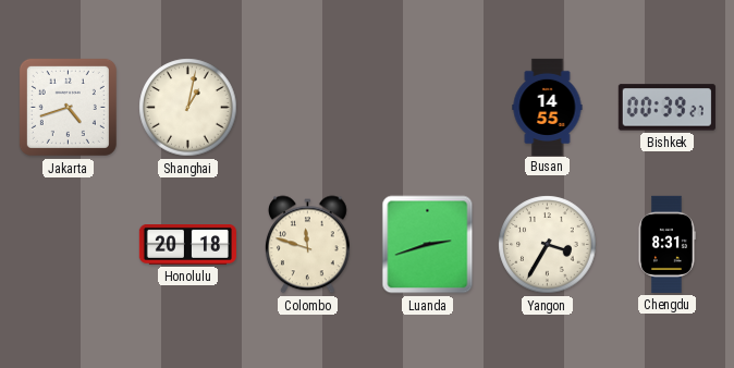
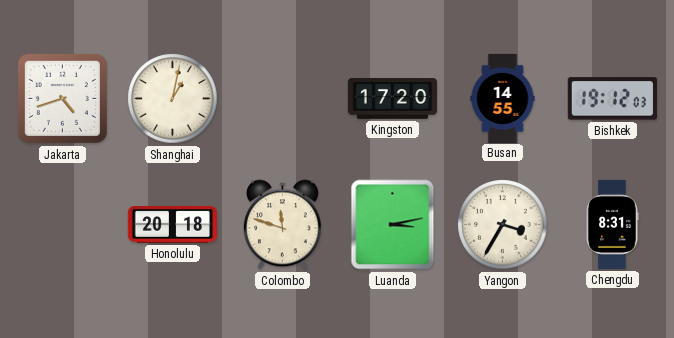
Kingston: none -> 17:20
Bishkek: 00:39 -> 19:12
Luanda: 2:42 -> 3:13
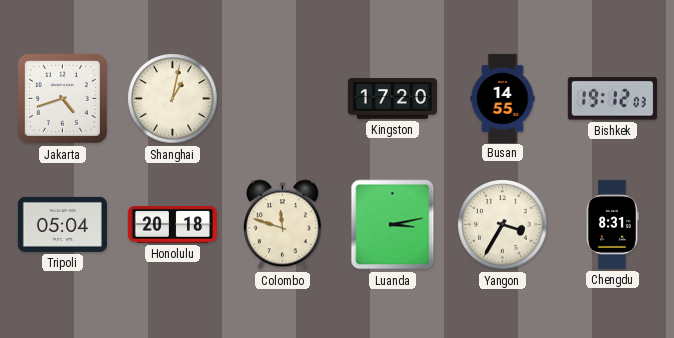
Tripoli: none -> 05:04
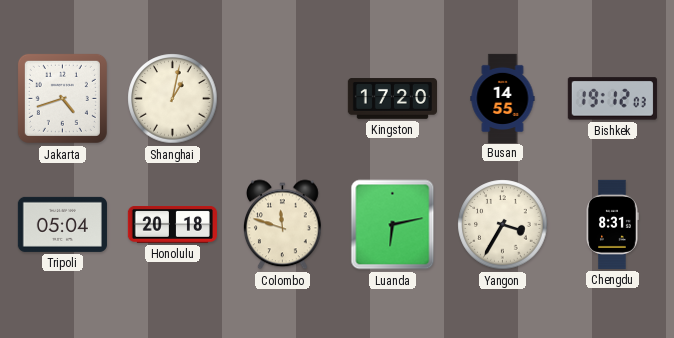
Luanda: 3:13 -> 6:13
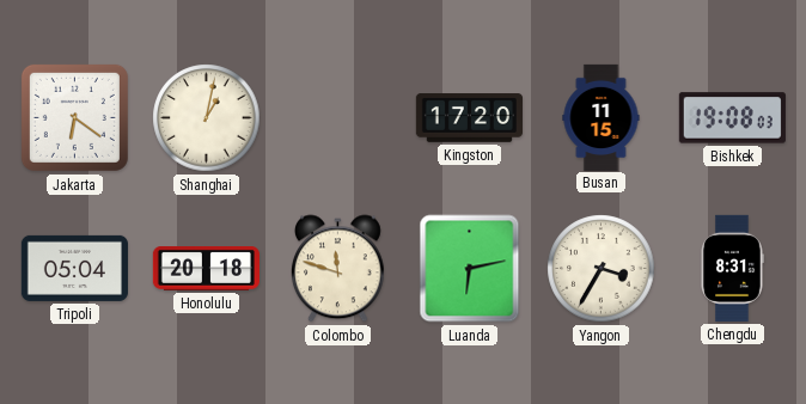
Jakarta: 4:42 -> 6:21
Busan: 14:55 -> 11:15
Bishkek: 19:12 -> 19:08
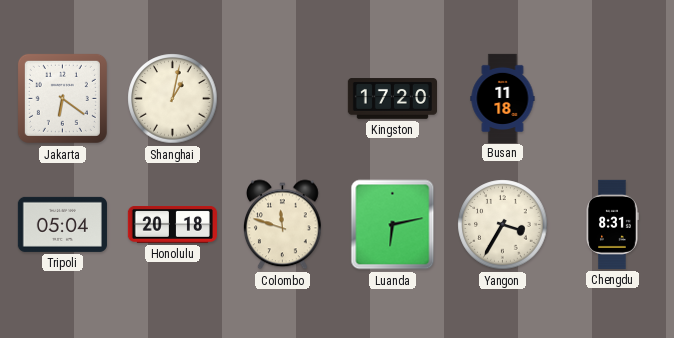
Busan: 11:15 -> 11:18
Bishkek: 19:08 -> none
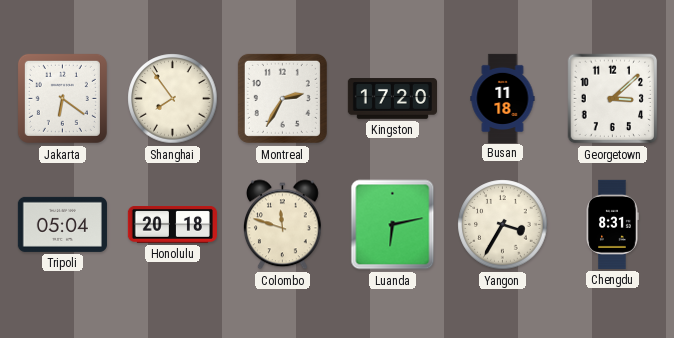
Shanghai: 1:02 -> 7:54
Montreal: none -> 2:35
Georgetown: none -> 3:08
